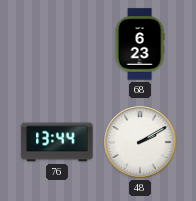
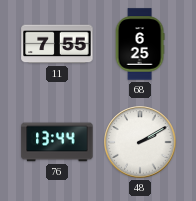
11: none -> 7:55
68: 6:23 -> 6:25
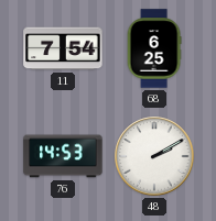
11: 7:55 -> 7:54
76: 13:44 -> 14:53
